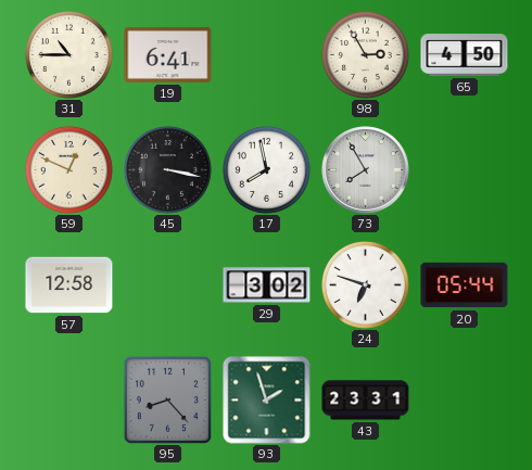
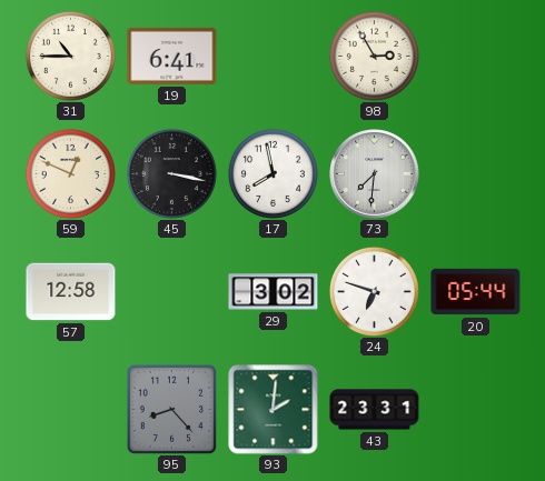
65: 4:50 -> none
73: 7:55 -> 7:31
93: 1:57 -> 2:01
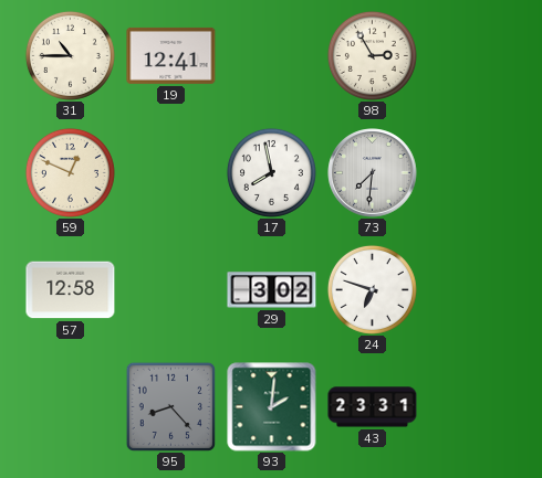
19: 6:41 -> 12:41
45: 3:17 -> none
20: 05:44 -> none
